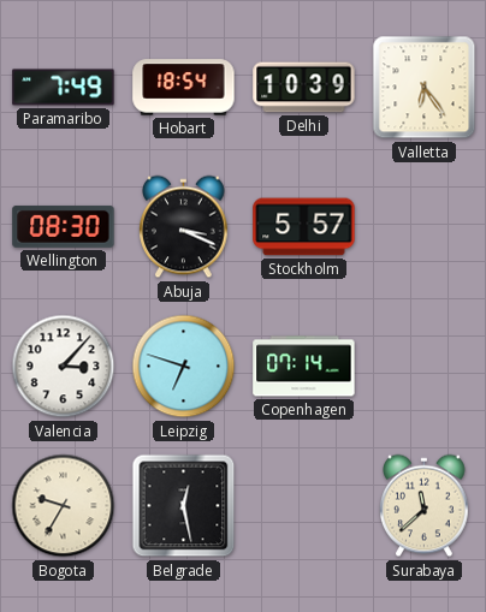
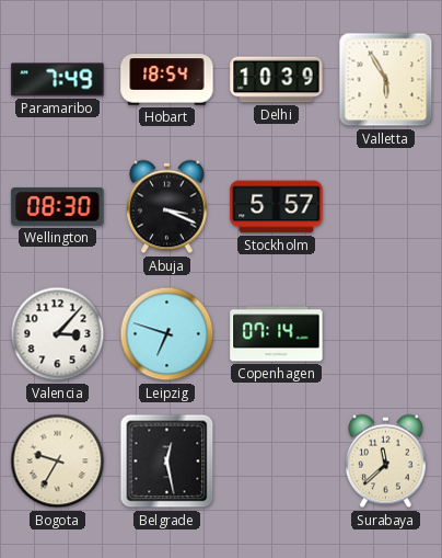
Valletta: 6:24 -> 5:55
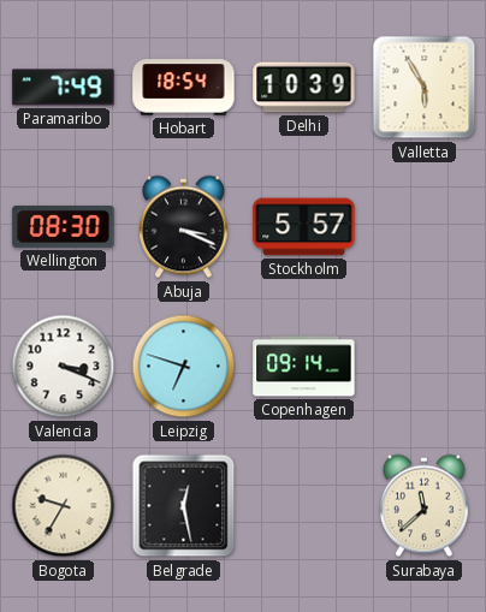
Valencia: 3:07 -> 3:19
Copenhagen: 07:14 -> 09:14
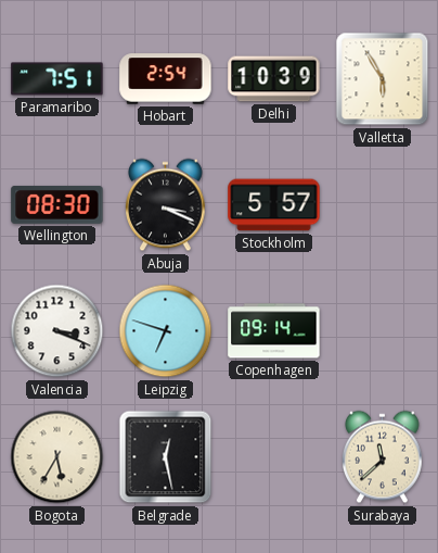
Paramaribo: 7:49 -> 7:51
Hobart: 18:54 -> 2:54
Bogota: 9:35 -> 5:35
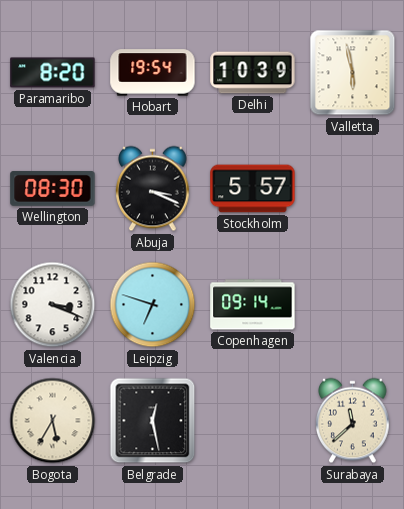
Paramaribo: 7:51 -> 8:20
Hobart: 2:54 -> 19:54
Valletta: 5:55 -> 5:58
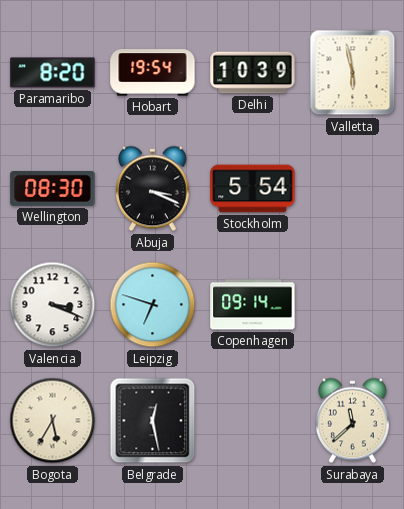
Stockholm: 5:57 -> 5:54
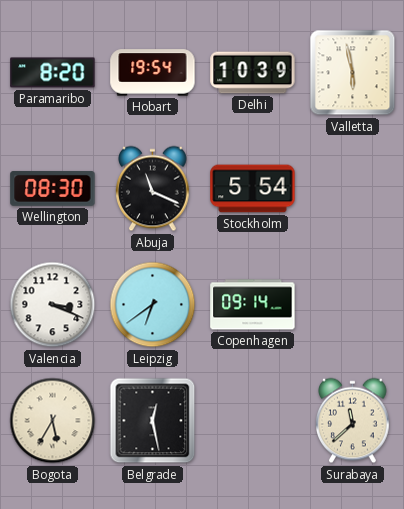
Abuja: 3:19 -> 11:19
Leipzig: 6:48 -> 6:39
